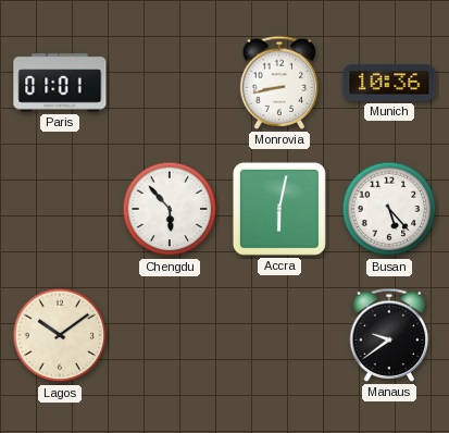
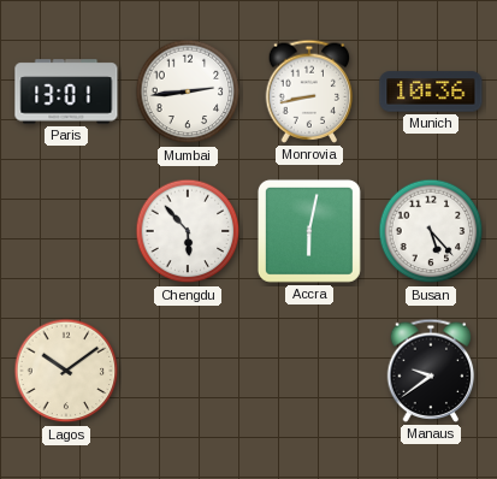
Paris: 01:01 -> 13:01
Mumbai: none -> 2:44
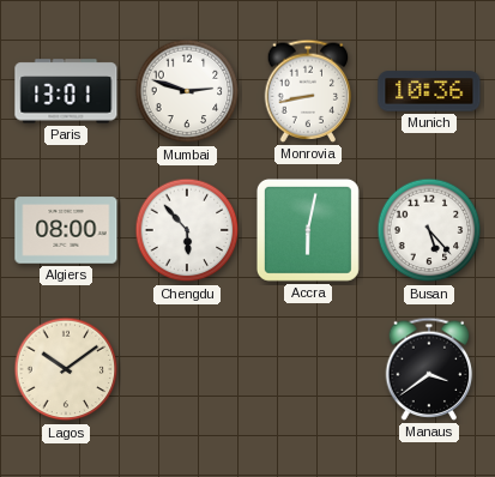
Mumbai: 2:44 -> 2:48
Algiers: none -> 08:00
Manaus: 9:39 -> 3:39
